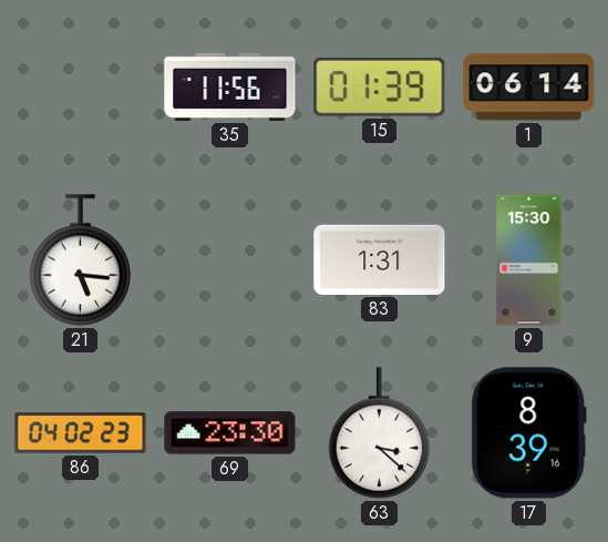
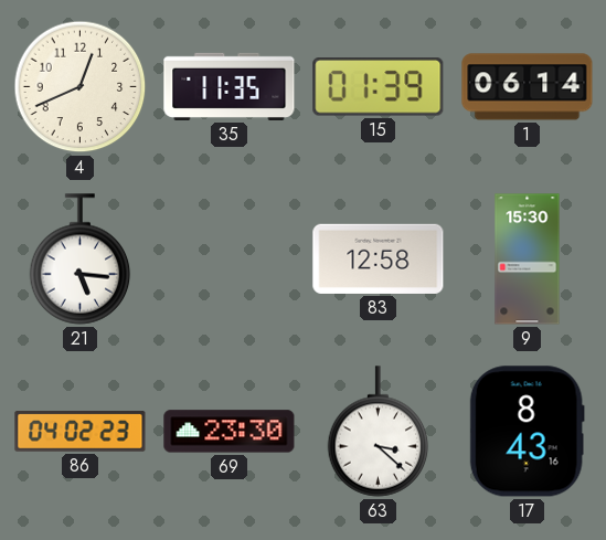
4: none -> 12:41
35: 11:56 -> 11:35
83: 1:31 -> 12:58
17: 8:39 -> 8:43
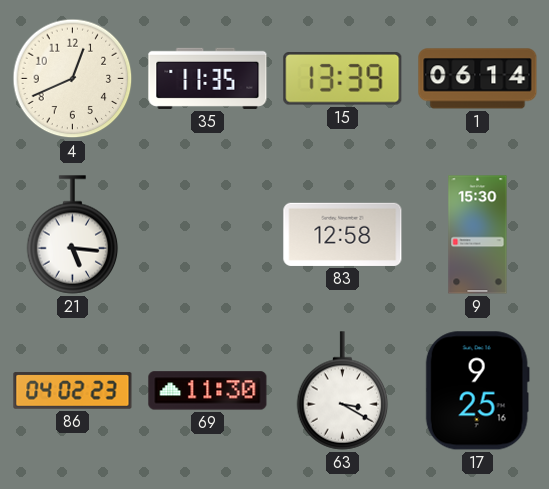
15: 01:39 -> 13:39
69: 23:30 -> 11:30
63: 3:22 -> 3:20
17: 8:43 -> 9:25
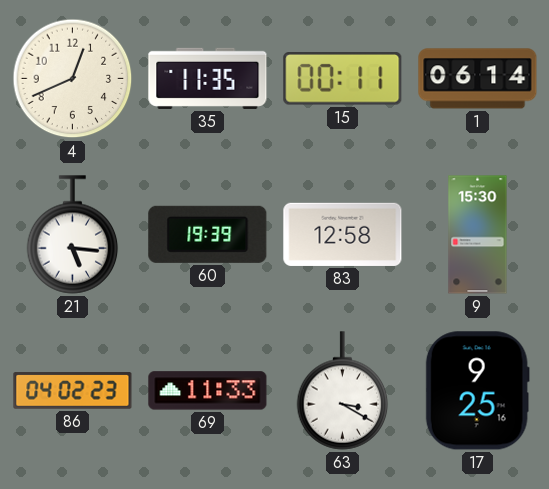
15: 13:39 -> 00:11
60: none -> 19:39
69: 11:30 -> 11:33
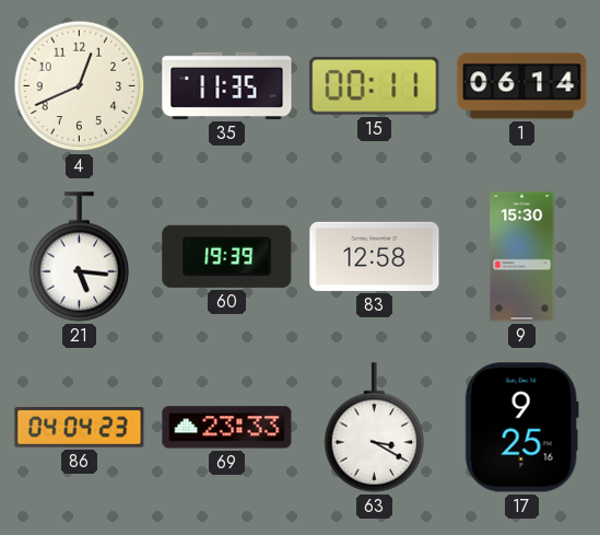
86: 04:02 -> 04:04
69: 11:33 -> 23:33
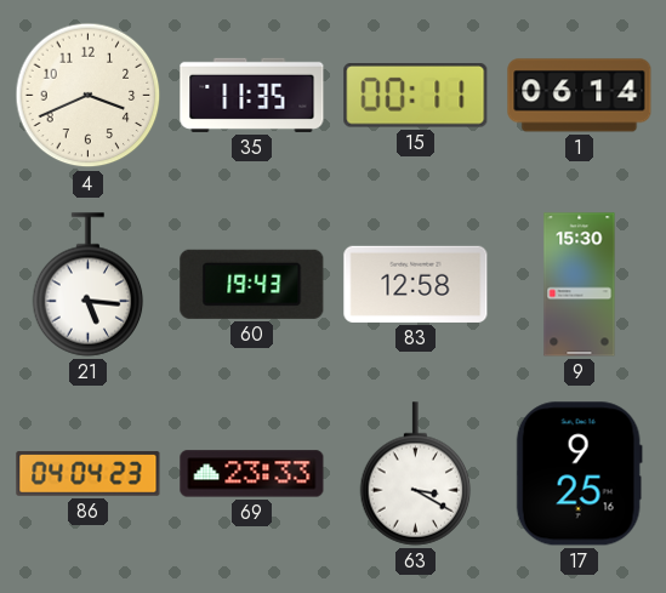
4: 12:41 -> 3:41
60: 19:39 -> 19:43
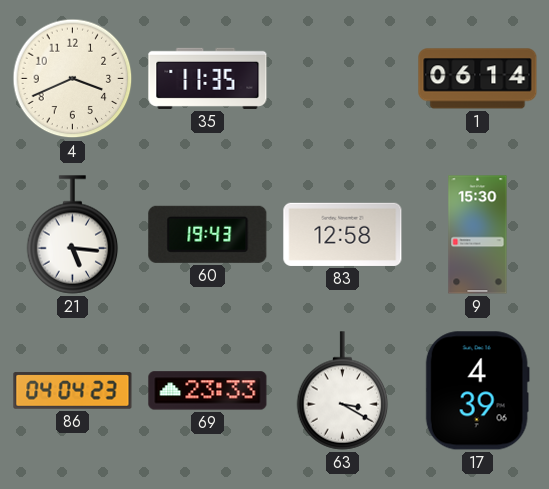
15: 00:11 -> none
17: 9:25 -> 4:39
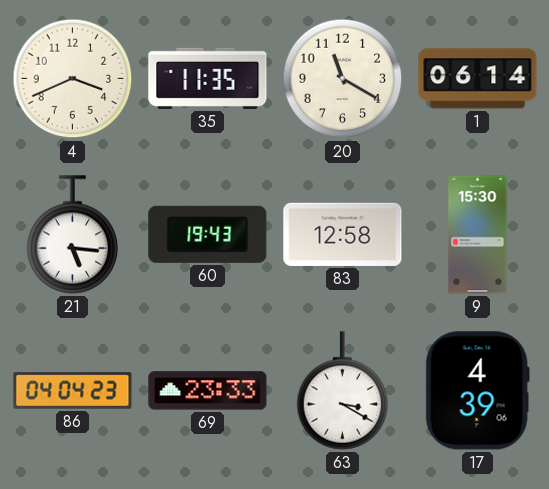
20: none -> 11:20
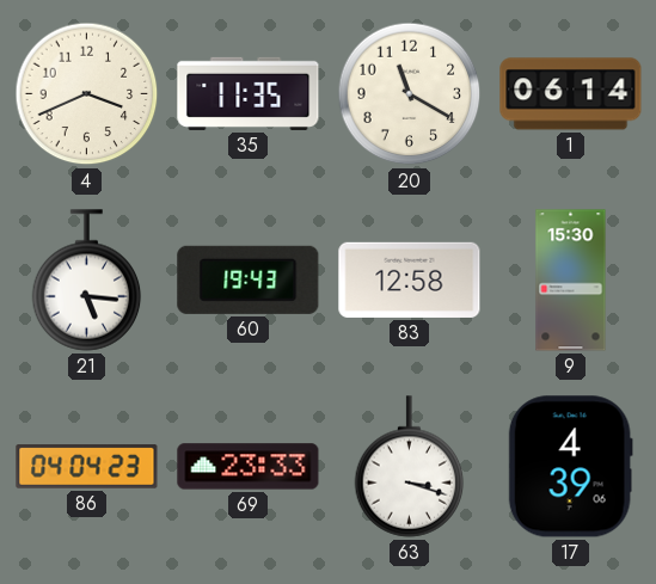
63: 3:20 -> 3:18
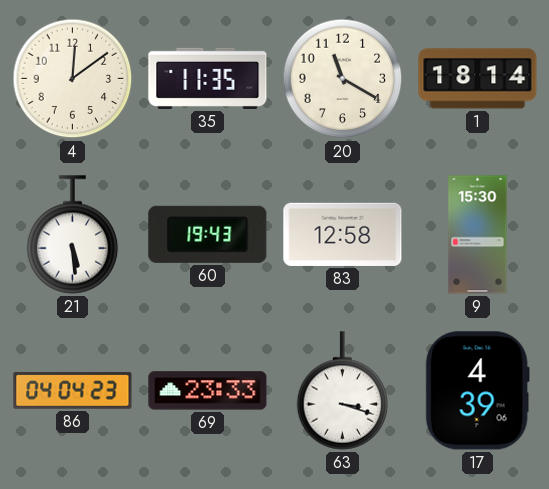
4: 3:41 -> 12:09
1: 06:14 -> 18:14
21: 5:16 -> 5:29
